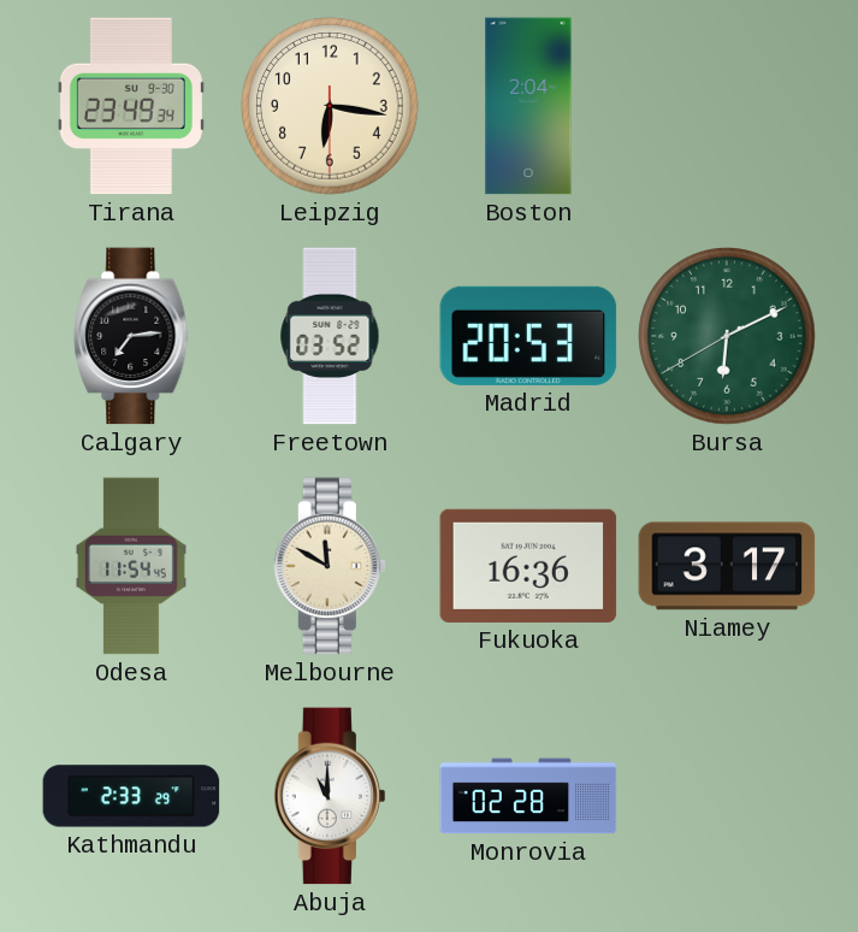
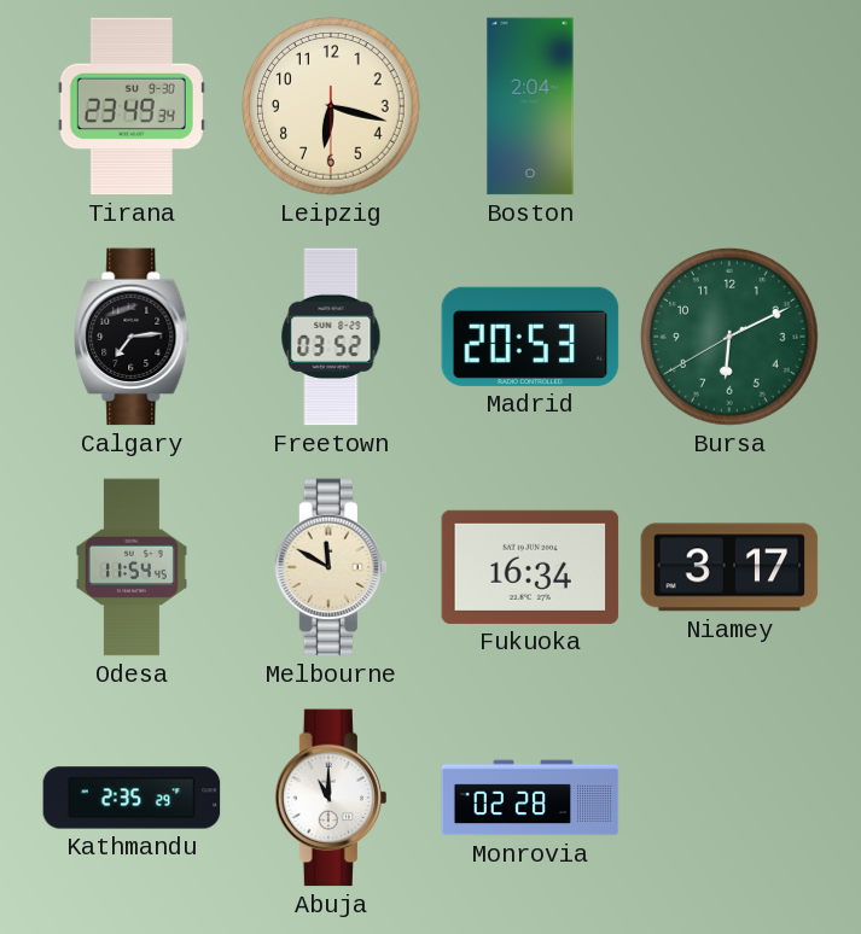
Leipzig: 6:16 -> 6:17
Fukuoka: 16:36 -> 16:34
Kathmandu: 2:33 -> 2:35
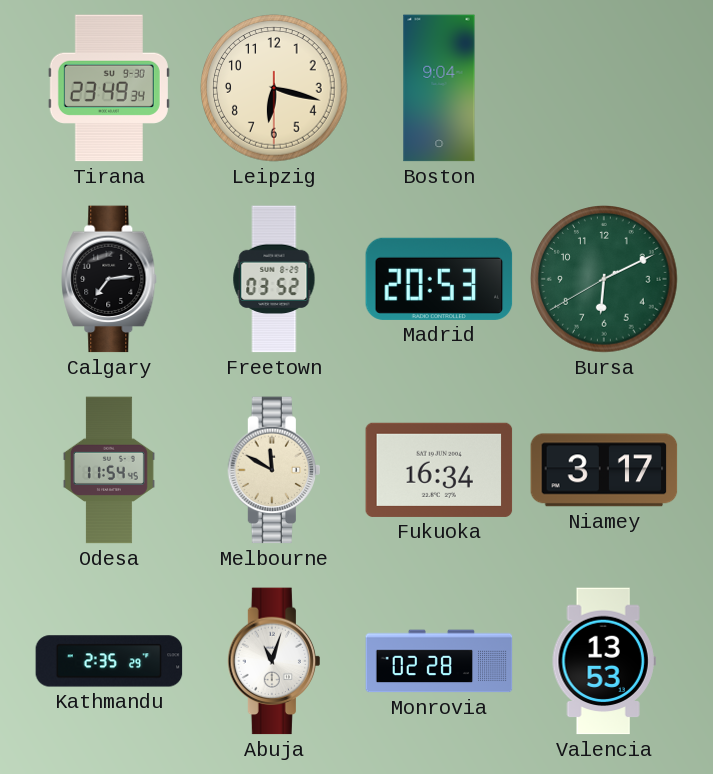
Boston: 2:04 -> 9:04
Abuja: 11:00 -> 11:03
Valencia: none -> 13:53
